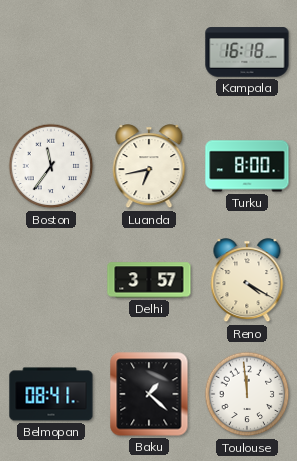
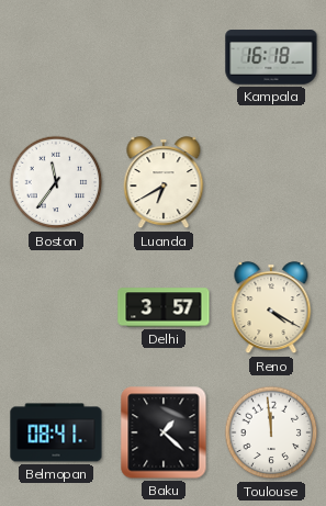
Luanda: 6:43 -> 6:40
Turku: 8:00 -> none
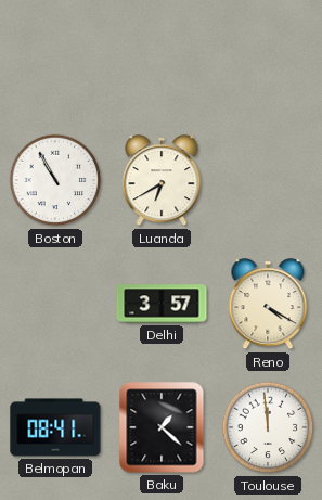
Kampala: 16:18 -> none
Boston: 11:36 -> 10:55
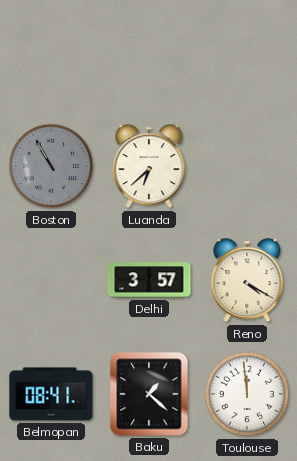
Boston dial: white -> grey
Luanda: 6:40 -> 6:38
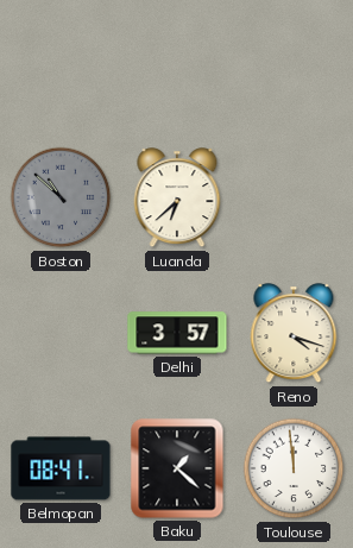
Boston: 10:55 -> 10:52
Reno: 4:20 -> 4:18
